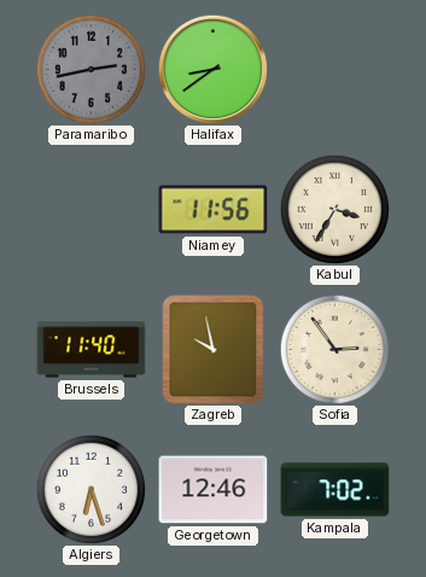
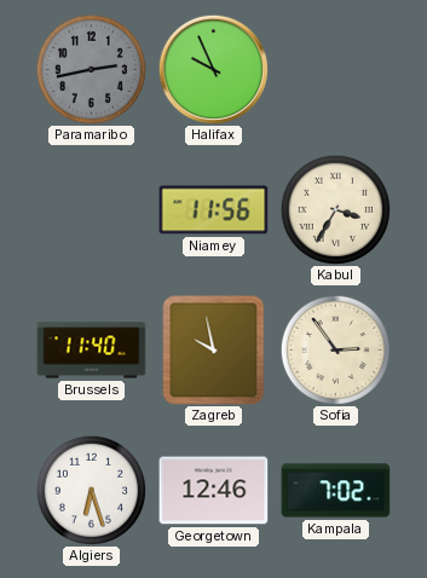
Halifax: 8:39 -> 9:56
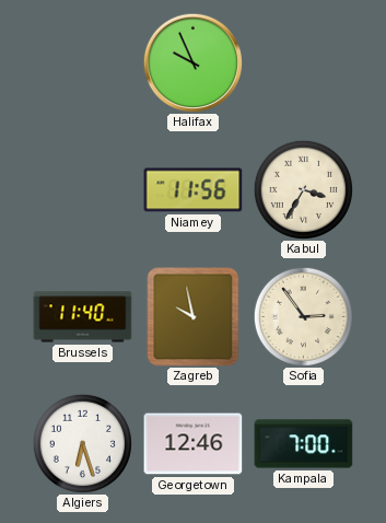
Paramaribo: 2:43 -> none
Kampala: 7:02 -> 7:00
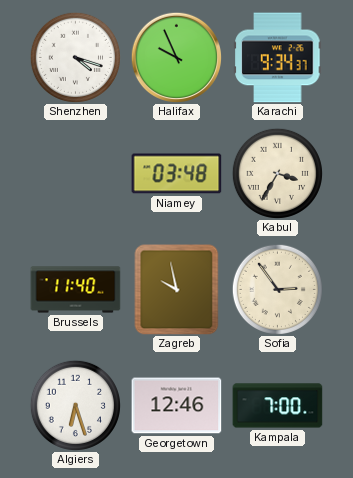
Shenzhen: none -> 4:18
Karachi: none -> 9:34
Niamey: 11:56 -> 03:48
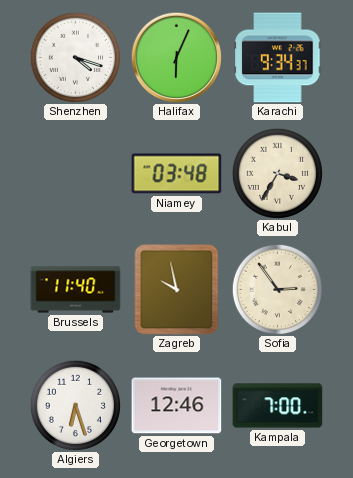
Halifax: 9:56 -> 6:04
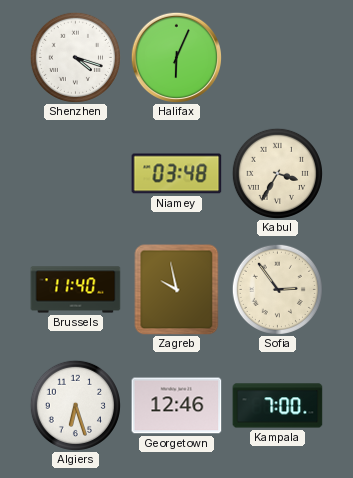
Karachi: 9:34 -> none
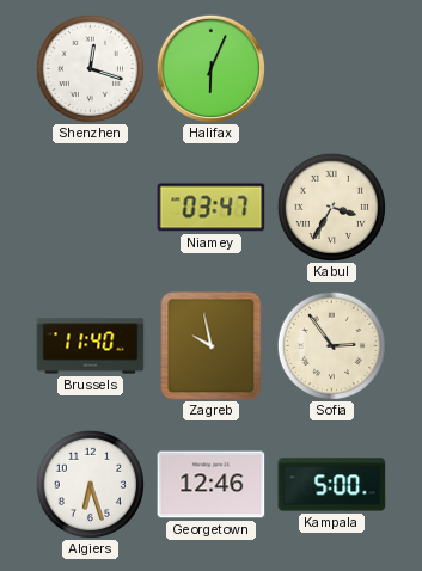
Shenzhen: 4:18 -> 12:18
Niamey: 03:48 -> 03:47
Kampala: 7:00 -> 5:00
